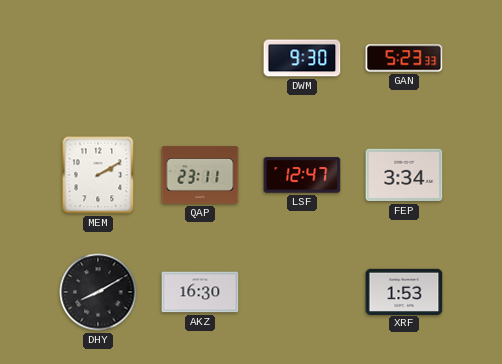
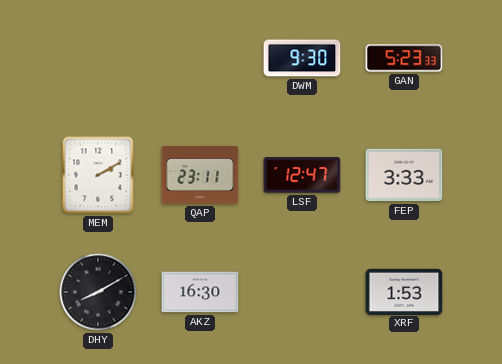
FEP: 3:34 -> 3:33
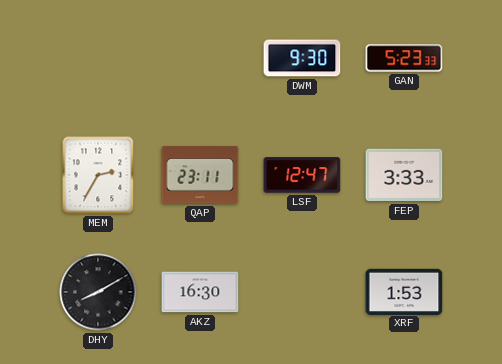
MEM: 2:10 -> 2:35
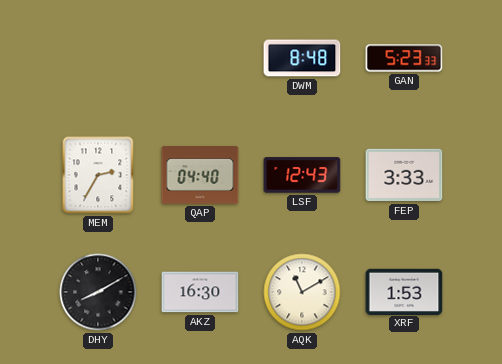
DWM: 9:30 -> 8:48
QAP: 23:11 -> 04:40
LSF: 12:47 -> 12:43
AQK: none -> 11:10
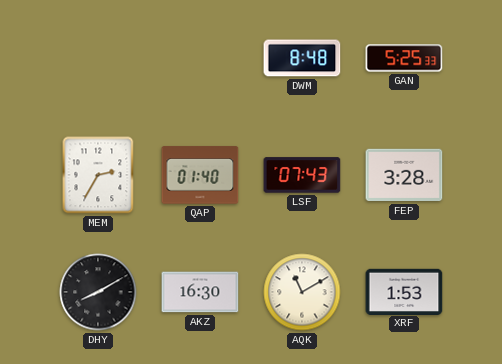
GAN: 5:23 -> 5:25
QAP: 04:40 -> 01:40
LSF: 12:43 -> 07:43
FEP: 3:33 -> 3:28
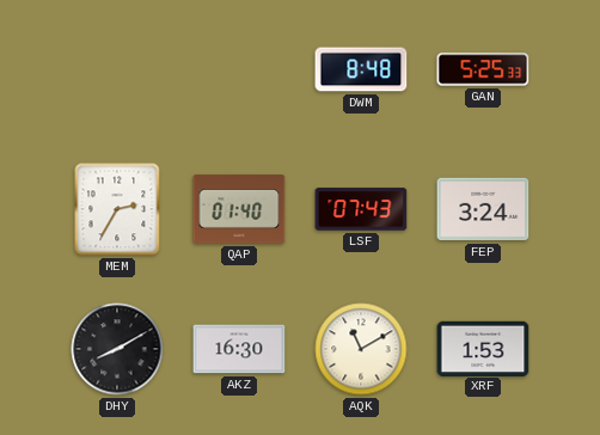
FEP: 3:28 -> 3:24
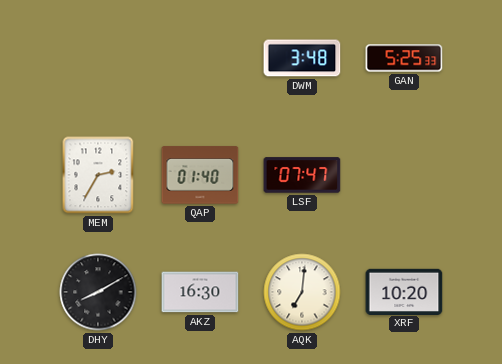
DWM: 8:48 -> 3:48
LSF: 07:43 -> 07:47
FEP: 3:24 -> none
AQK: 11:10 -> 7:01
XRF: 1:53 -> 10:20
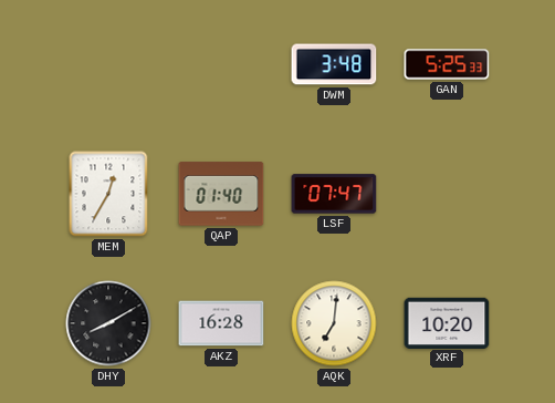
MEM: 2:35 -> 12:35
AKZ: 16:30 -> 16:28
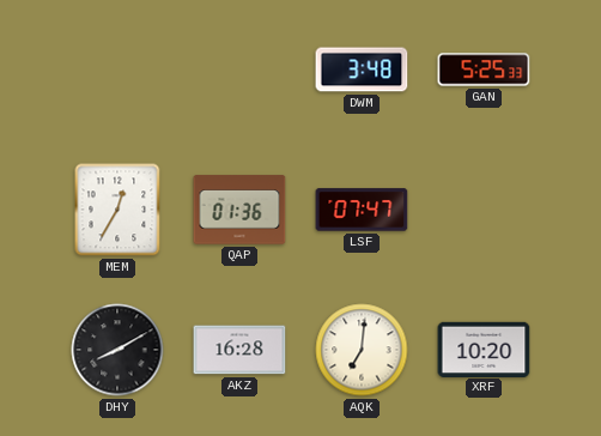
QAP: 01:40 -> 01:36
